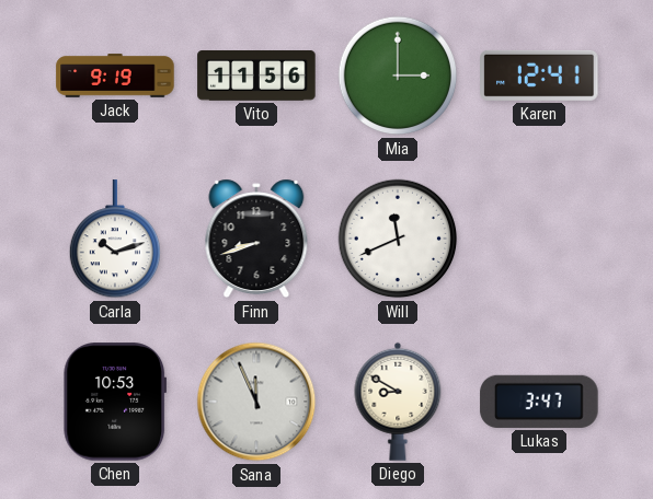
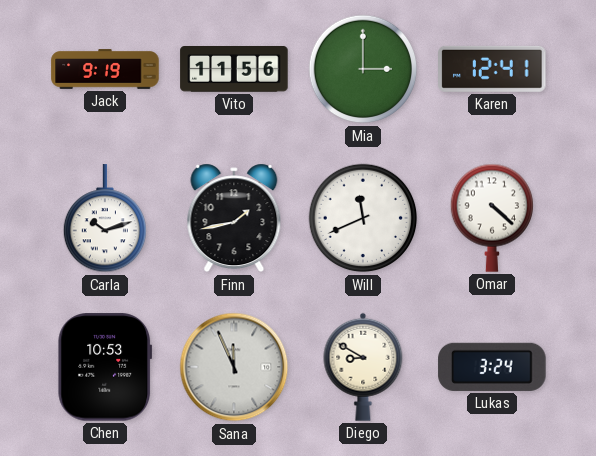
Finn: 8:42 -> 1:43
Omar: none -> 4:22
Lukas: 3:47 -> 3:24
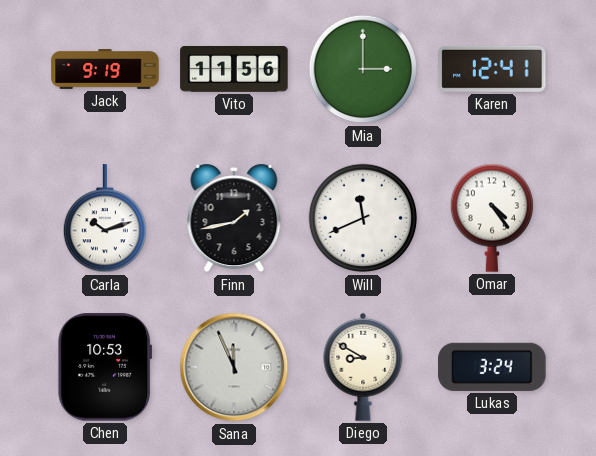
Omar: 4:22 -> 4:24
